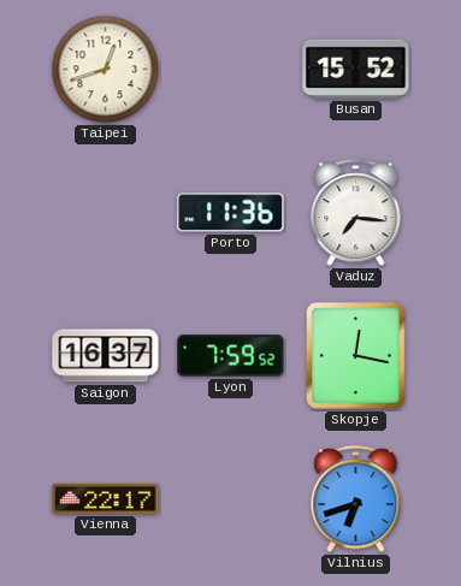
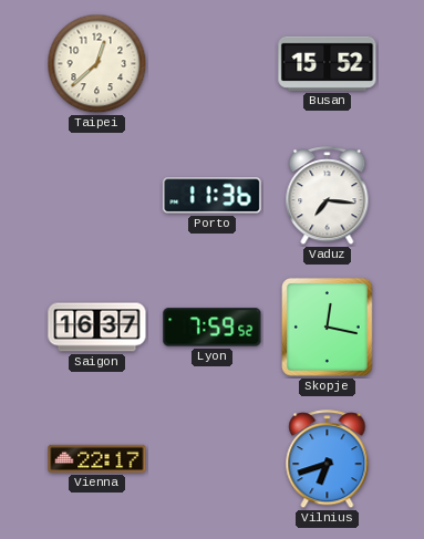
Taipei: 12:42 -> 12:38
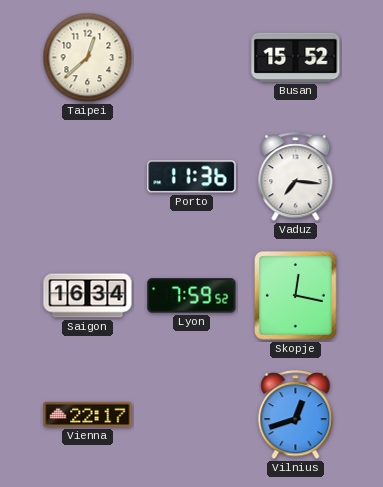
Saigon: 16:37 -> 16:34
Vilnius: 6:42 -> 12:42
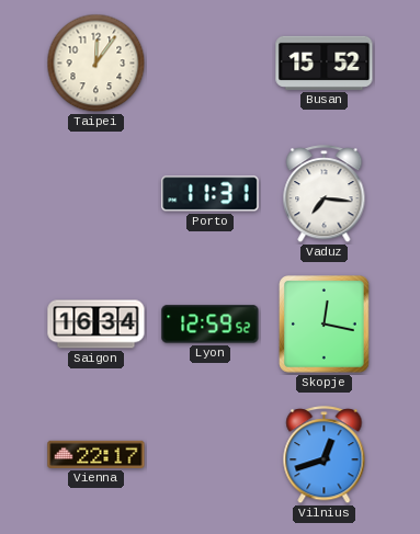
Taipei: 12:38 -> 12:06
Porto: 11:36 -> 11:31
Lyon: 7:59 -> 12:59
